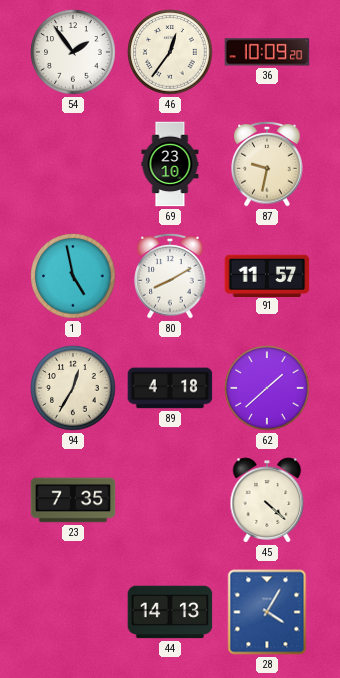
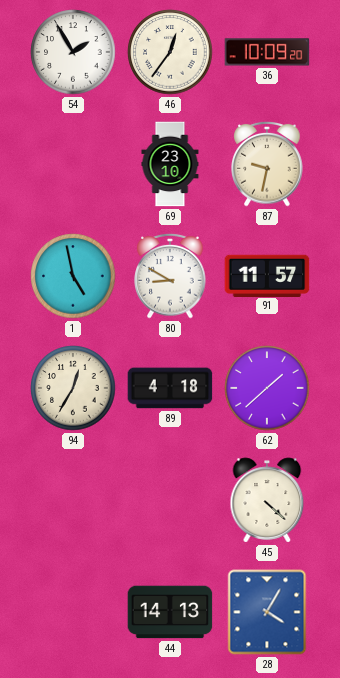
54: 1:54 -> 1:55
80: 8:10 -> 8:50
23: 7:35 -> none
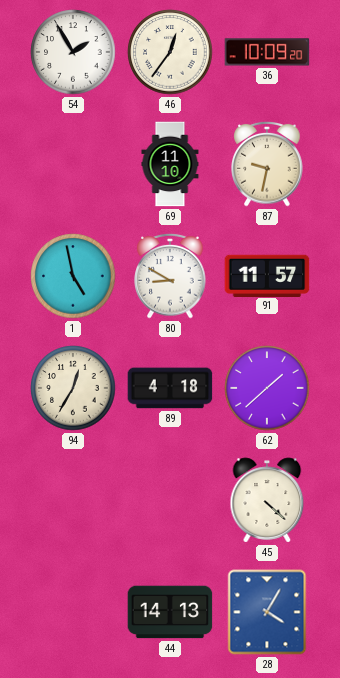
69: 23:10 -> 11:10
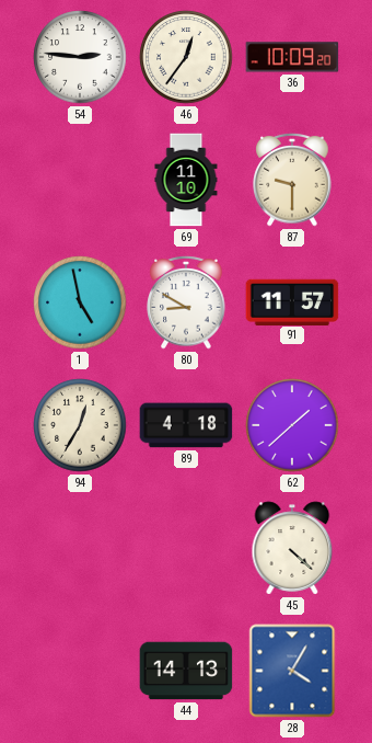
54: 1:55 -> 2:46
87: 9:32 -> 9:30
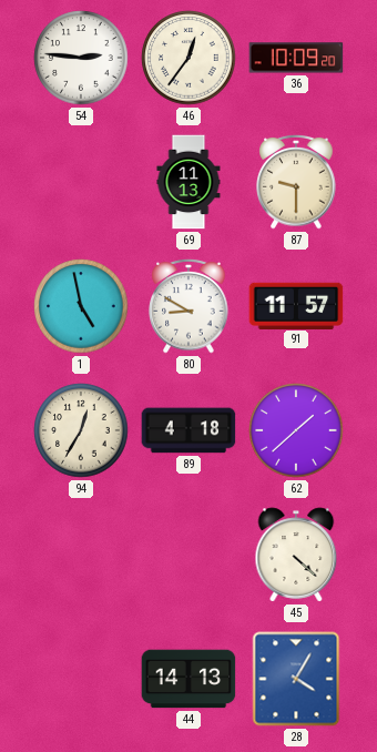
69: 11:10 -> 11:13
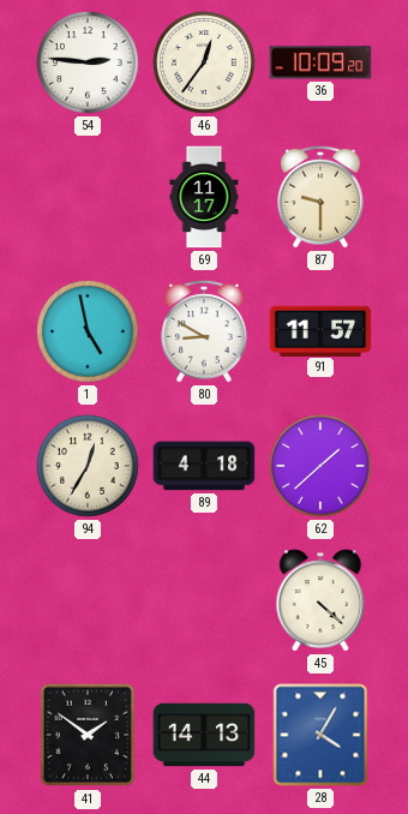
69: 11:13 -> 11:17
41: none -> 1:51
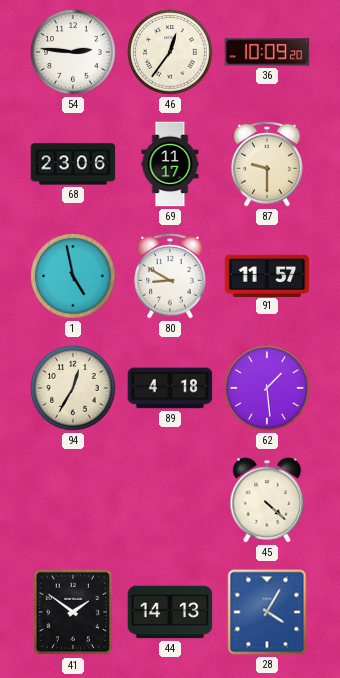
68: none -> 23:06
62: 1:38 -> 1:29
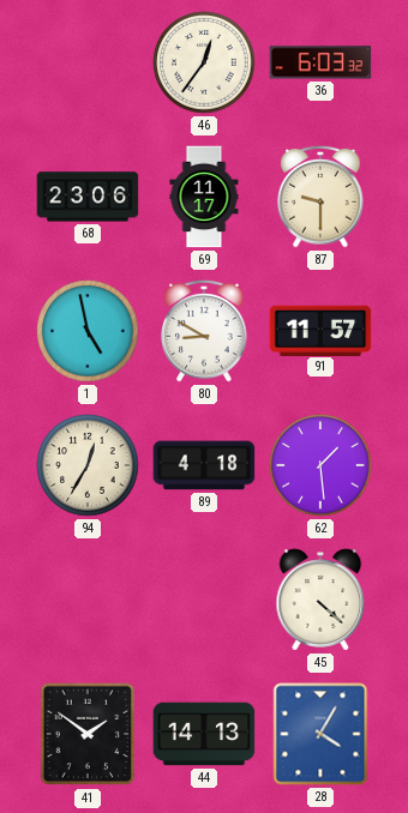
54: 2:46 -> none
36: 10:09 -> 6:03
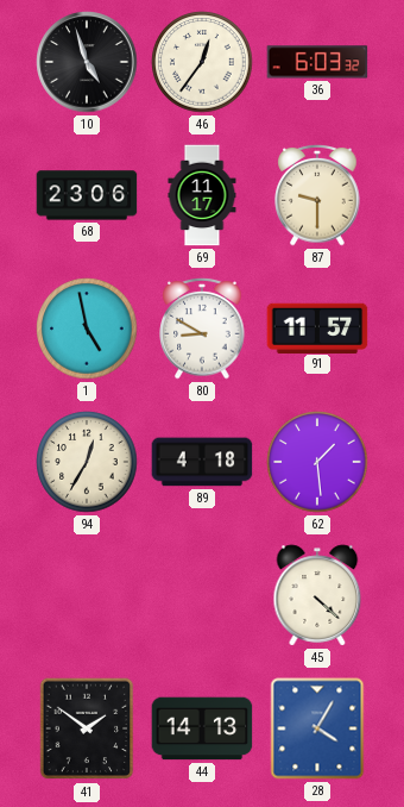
10: none -> 4:57
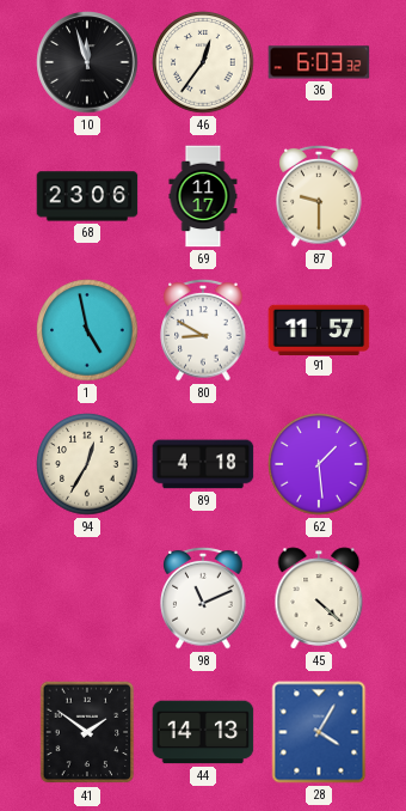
10: 4:57 -> 11:57
98: none -> 11:11
